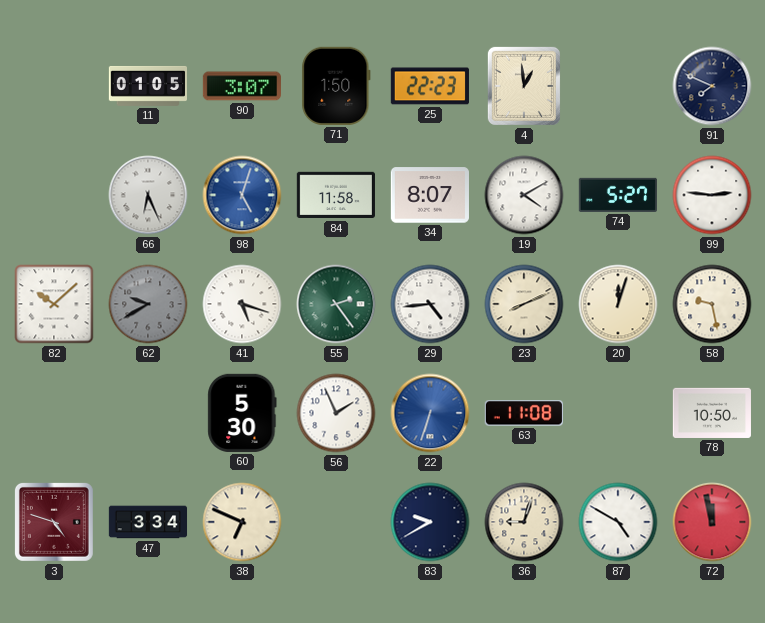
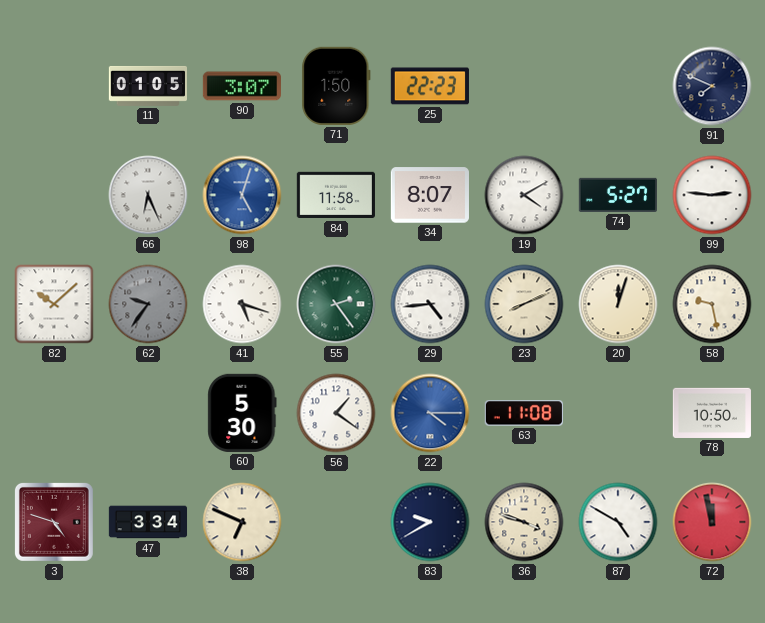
4: 12:59 -> none
62: 9:40 -> 9:36
56: 1:56 -> 1:21
22: 6:33 -> 4:15
36: 9:03 -> 3:48
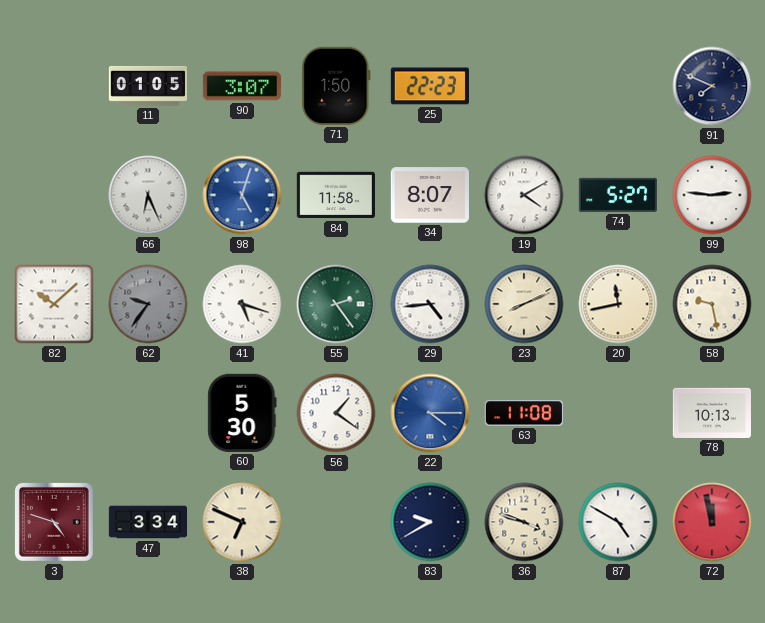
20: 12:03 -> 11:43
78: 10:50 -> 10:13
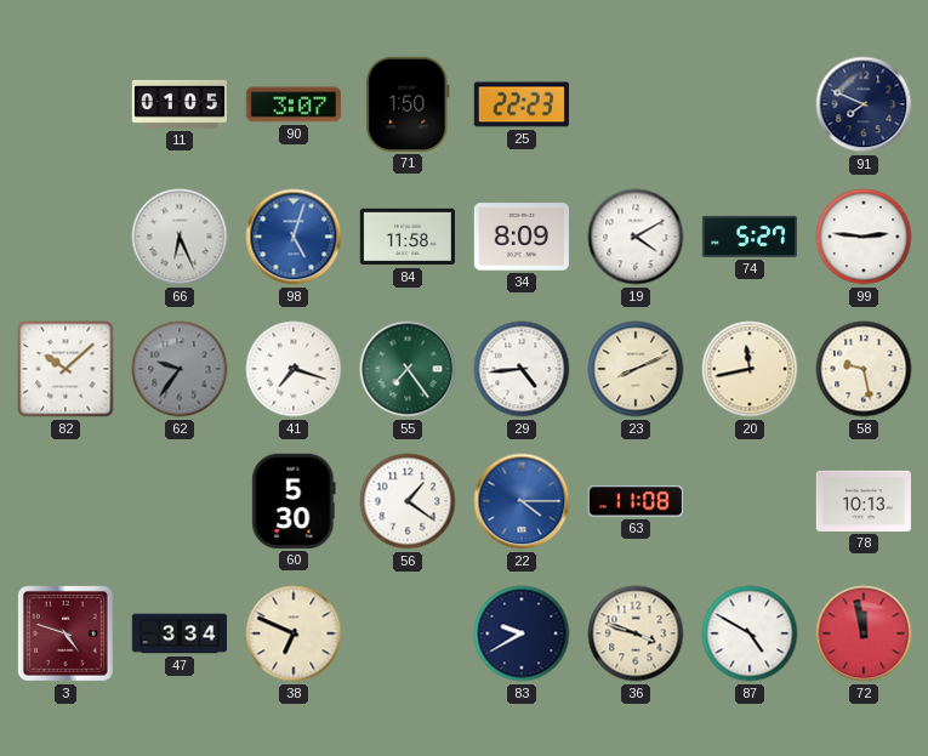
34: 8:07 -> 8:09
41: 5:18 -> 7:18
55: 2:24 -> 7:24
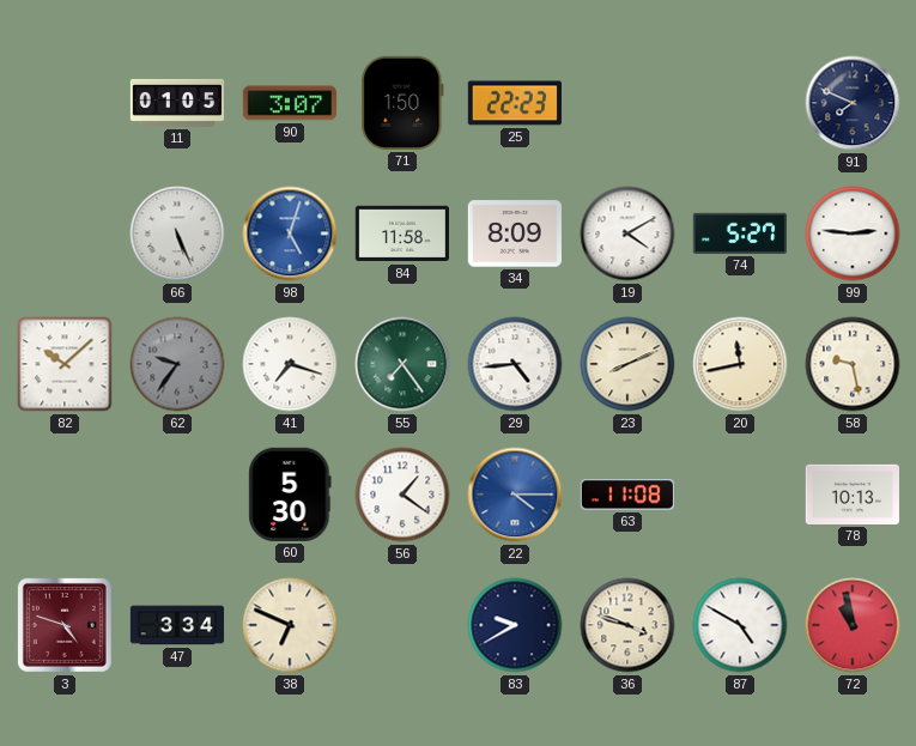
66: 6:26 -> 5:26
72: 11:58 -> 10:58
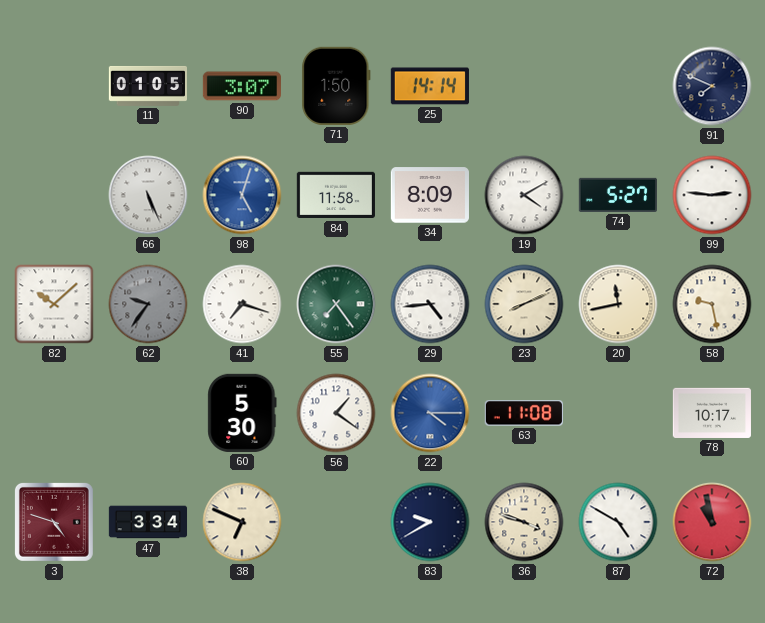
25: 22:23 -> 14:14
78: 10:13 -> 10:17
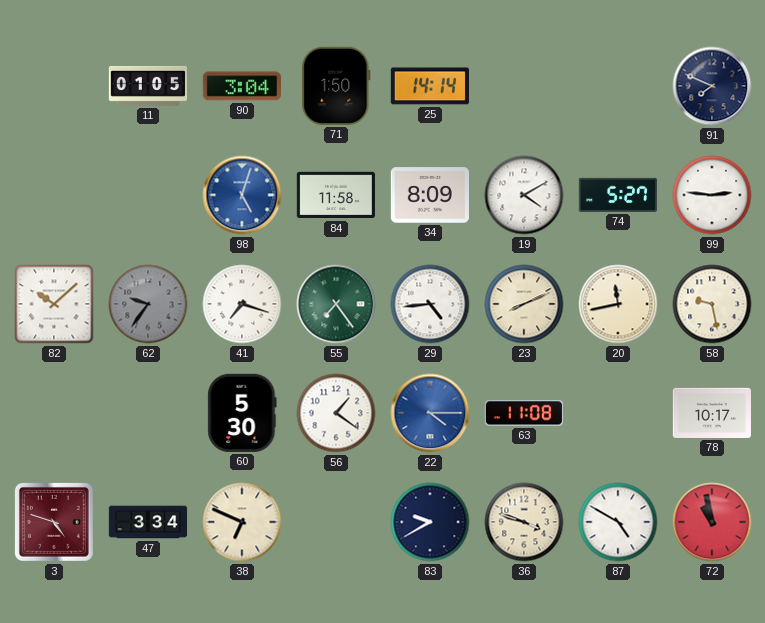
90: 3:07 -> 3:04
66: 5:26 -> none
